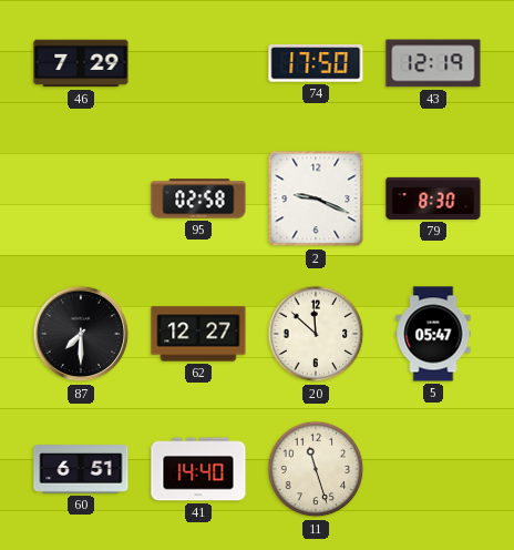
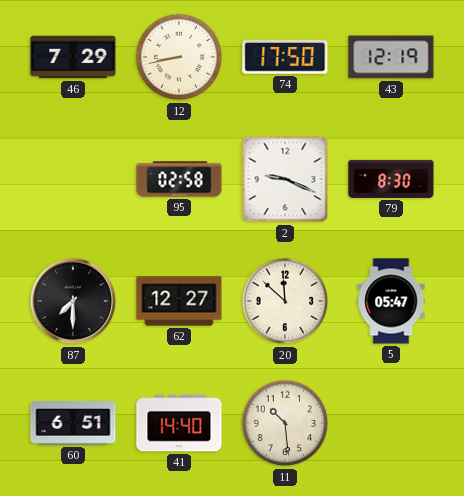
12: none -> 8:43
11: 11:27 -> 10:29
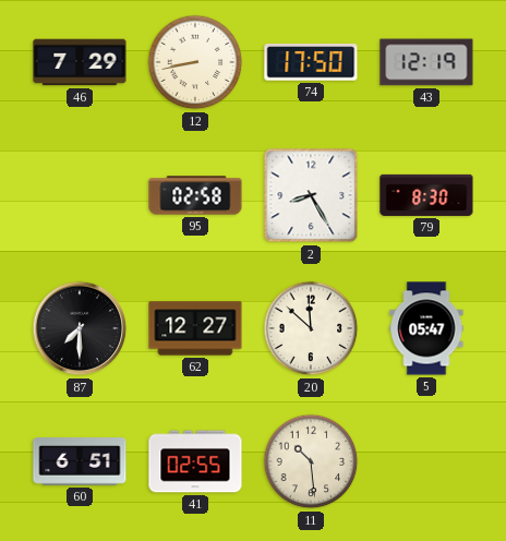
2: 9:19 -> 8:25
41: 14:40 -> 02:55
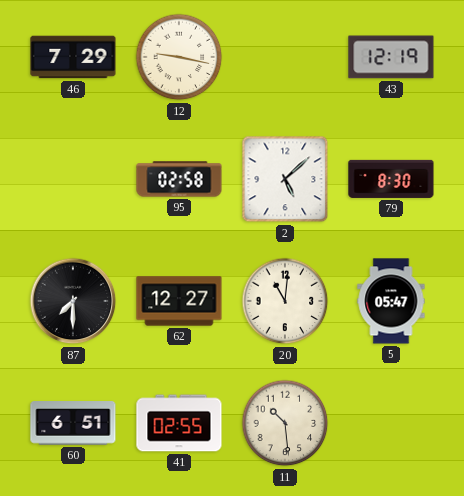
12: 8:43 -> 9:17
74: 17:50 -> none
2: 8:25 -> 5:08
20: 11:52 -> 11:01
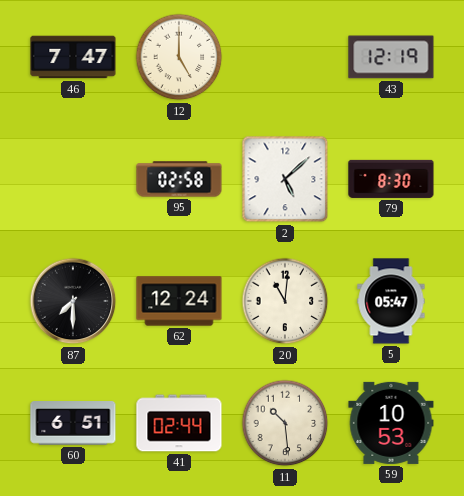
46: 7:29 -> 7:47
12: 9:17 -> 5:00
62: 12:27 -> 12:24
41: 02:55 -> 02:44
59: none -> 10:53
